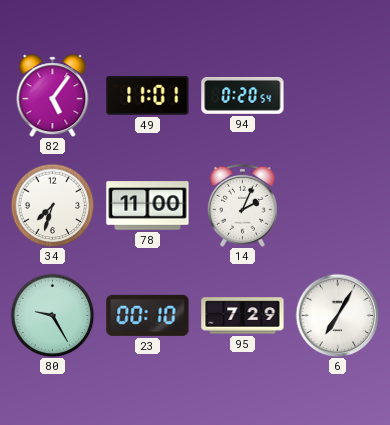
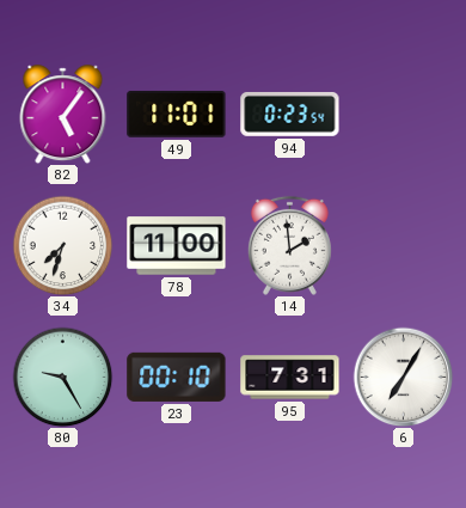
94: 0:20 -> 0:23
14: 2:04 -> 1:59
95: 7:29 -> 7:31
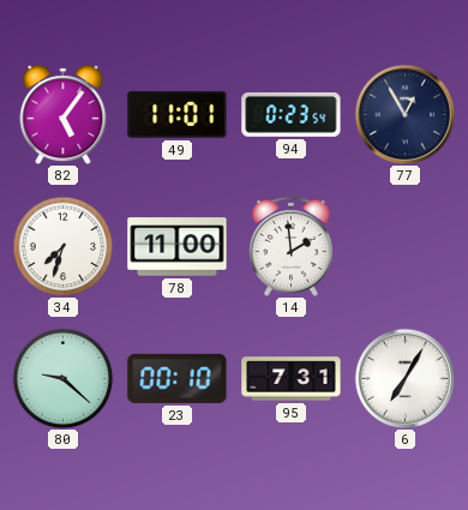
77: none -> 12:55
80: 9:25 -> 9:22
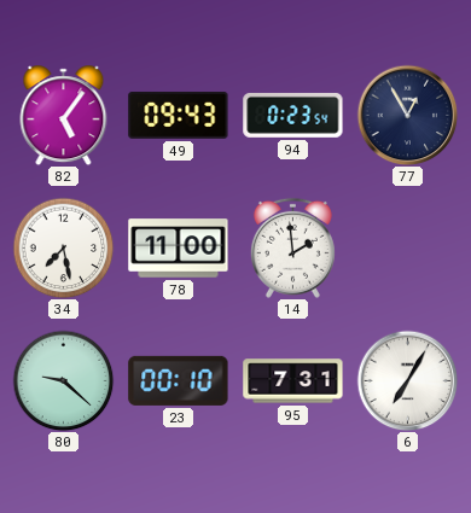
49: 11:01 -> 09:43
34: 7:33 -> 7:28
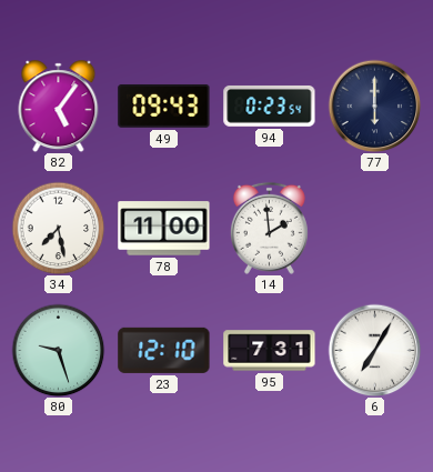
77: 12:55 -> 6:00
80: 9:22 -> 9:27
23: 00:10 -> 12:10
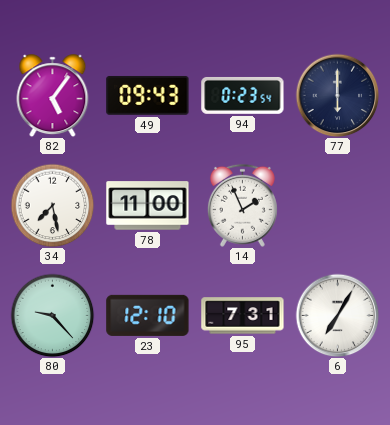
14: 1:59 -> 1:56
80: 9:27 -> 9:23
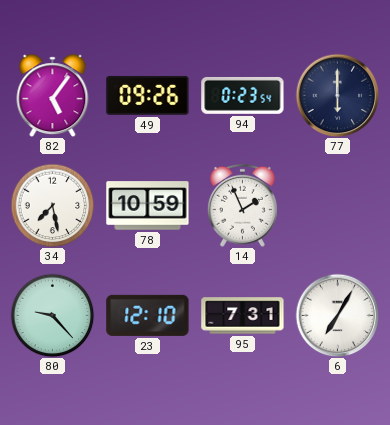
49: 09:43 -> 09:26
78: 11:00 -> 10:59
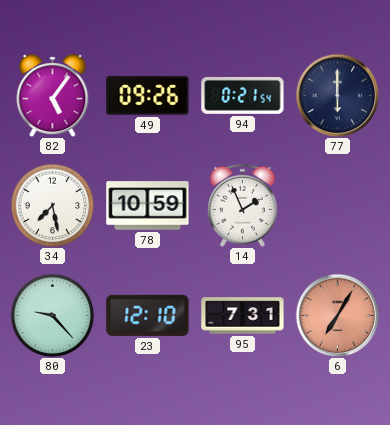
94: 0:23 -> 0:21
6 dial: white -> salmon
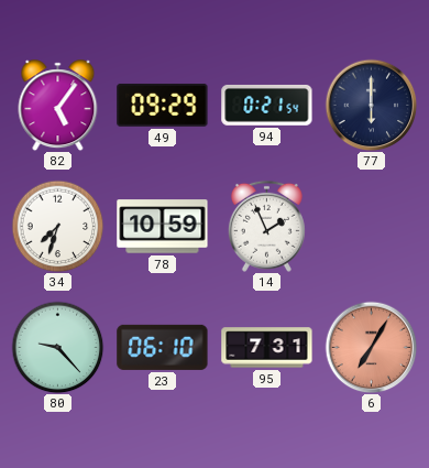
49: 09:26 -> 09:29
34: 7:28 -> 7:33
23: 12:10 -> 06:10
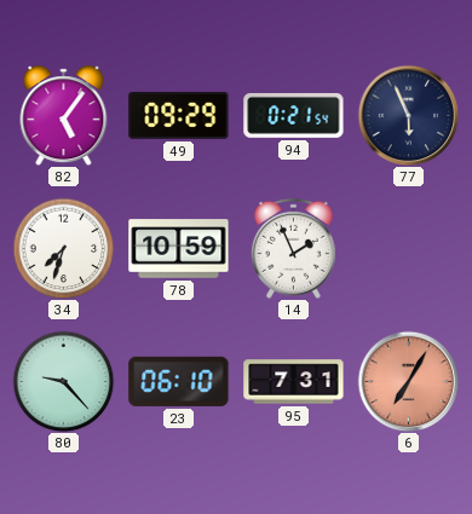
77: 6:00 -> 5:56
